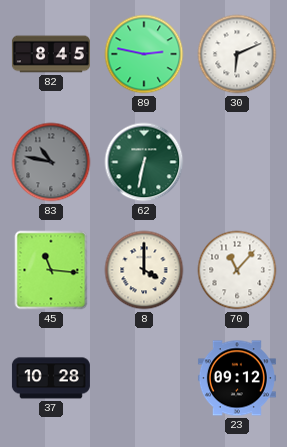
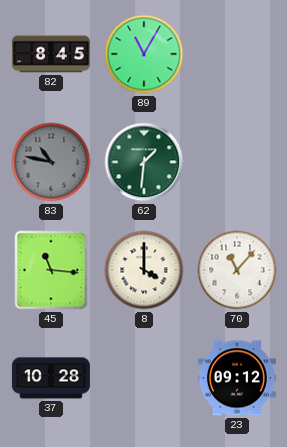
89: 2:47 -> 11:05
30: 6:11 -> none
62: 6:32 -> 1:31
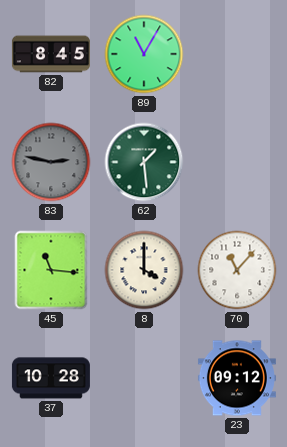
83: 10:47 -> 2:47
62: 1:31 -> 1:29
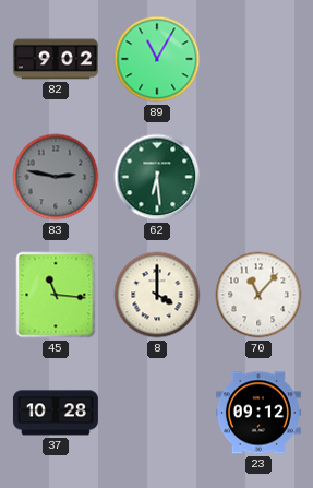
82: 8:45 -> 9:02
62: 1:29 -> 6:29
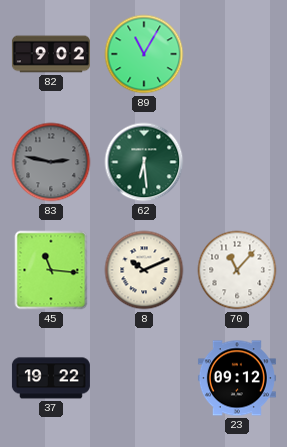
8: 4:00 -> 10:11
37: 10:28 -> 19:22
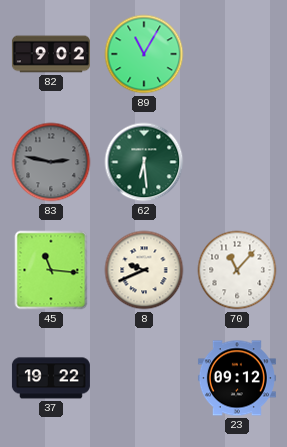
8: 10:11 -> 9:41
